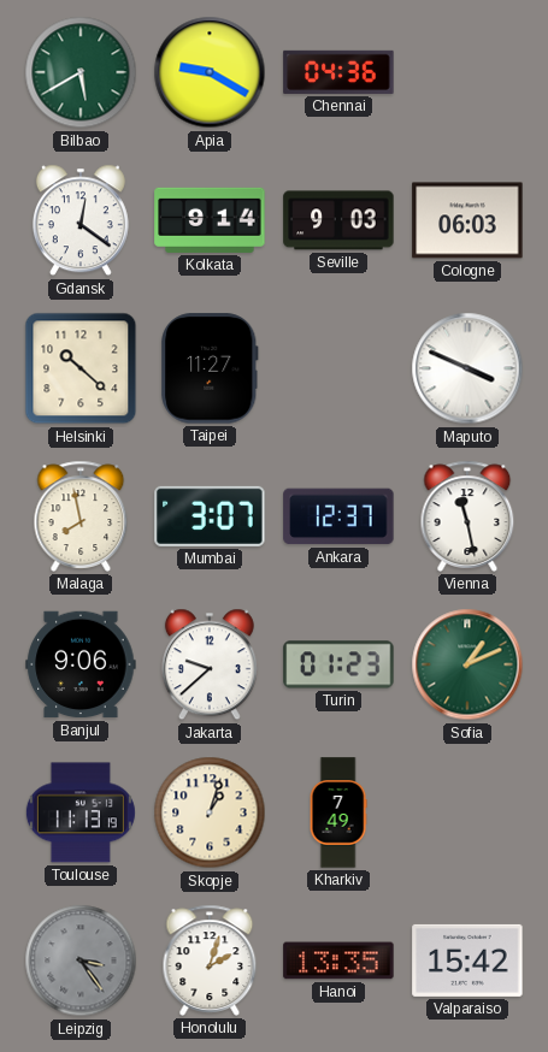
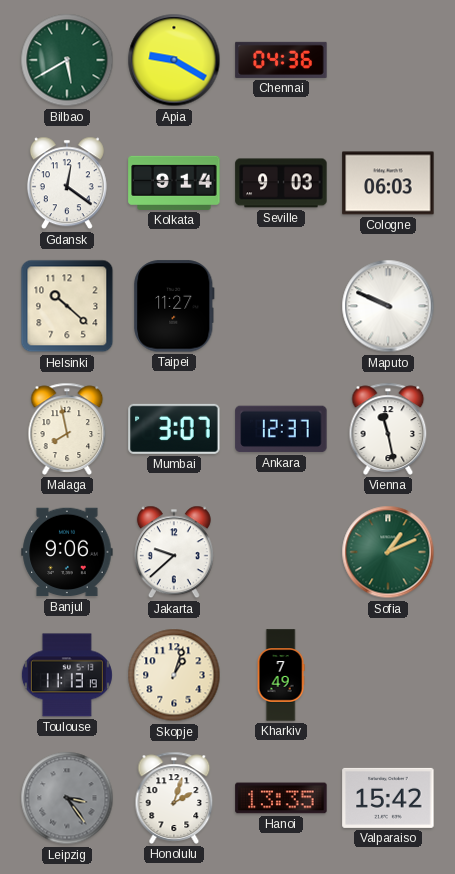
Maputo: 3:49 -> 9:49
Turin: 01:23 -> none
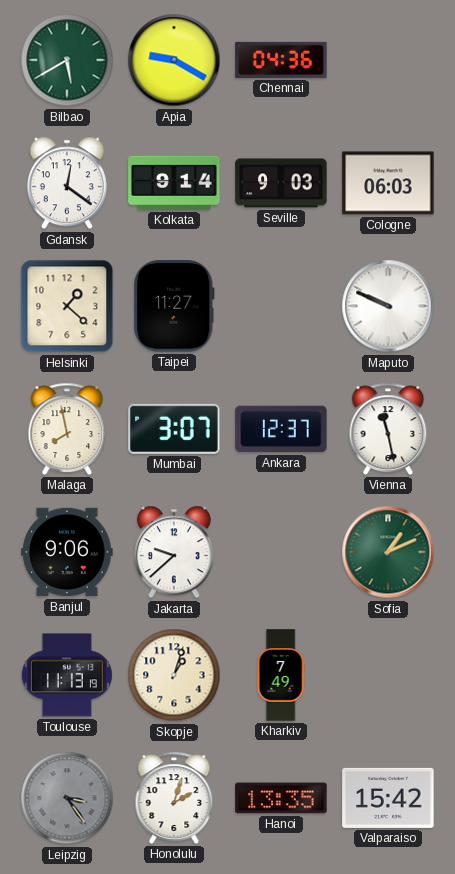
Helsinki: 10:22 -> 1:22
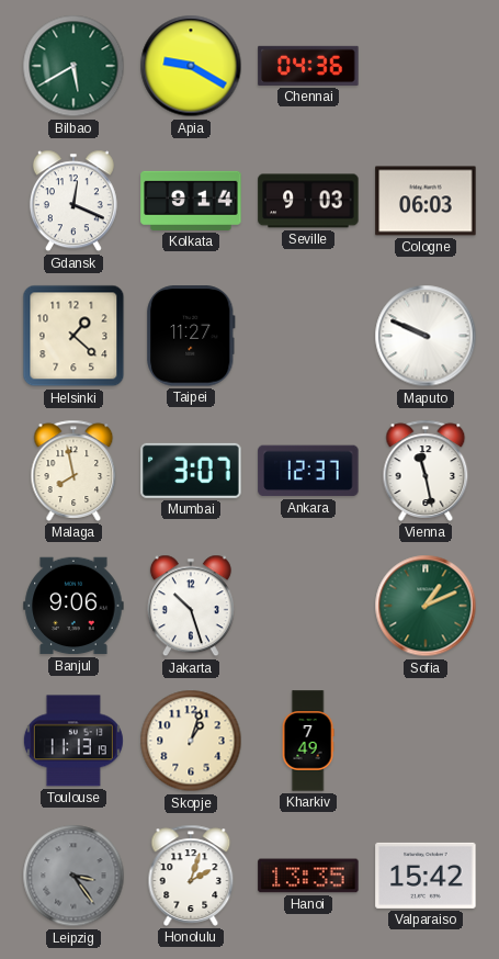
Gdansk: 12:21 -> 12:19
Jakarta: 9:38 -> 10:27
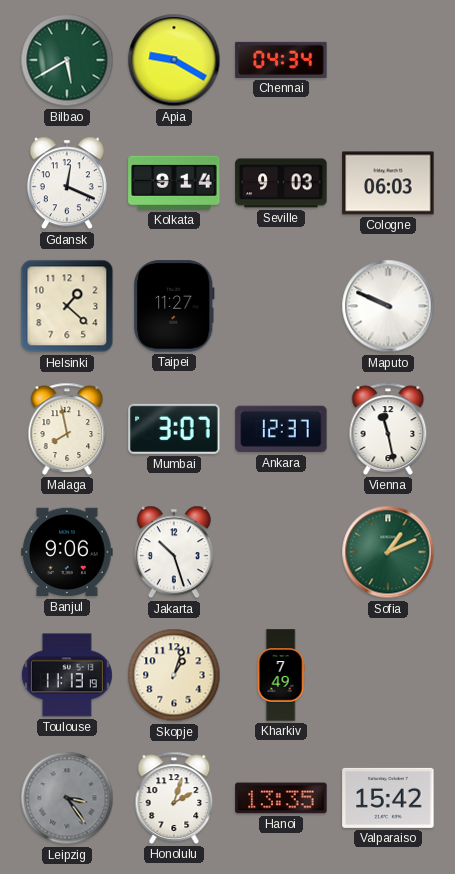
Chennai: 04:36 -> 04:34
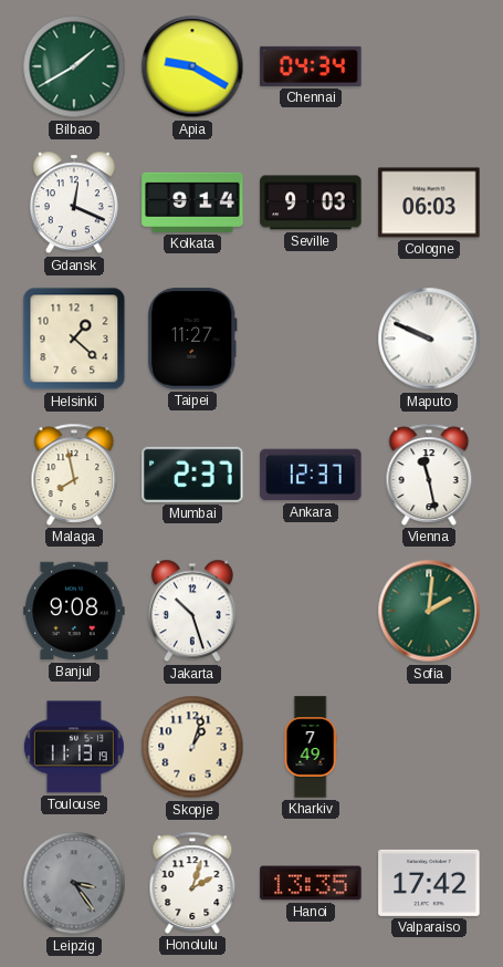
Bilbao: 5:40 -> 1:40
Mumbai: 3:07 -> 2:37
Banjul: 9:06 -> 9:08
Sofia: 1:11 -> 2:01
Valparaiso: 15:42 -> 17:42
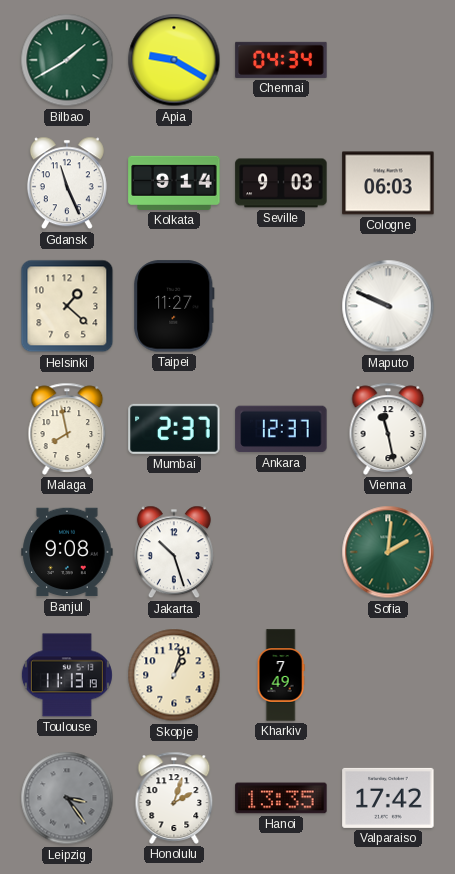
Gdansk: 12:19 -> 11:26
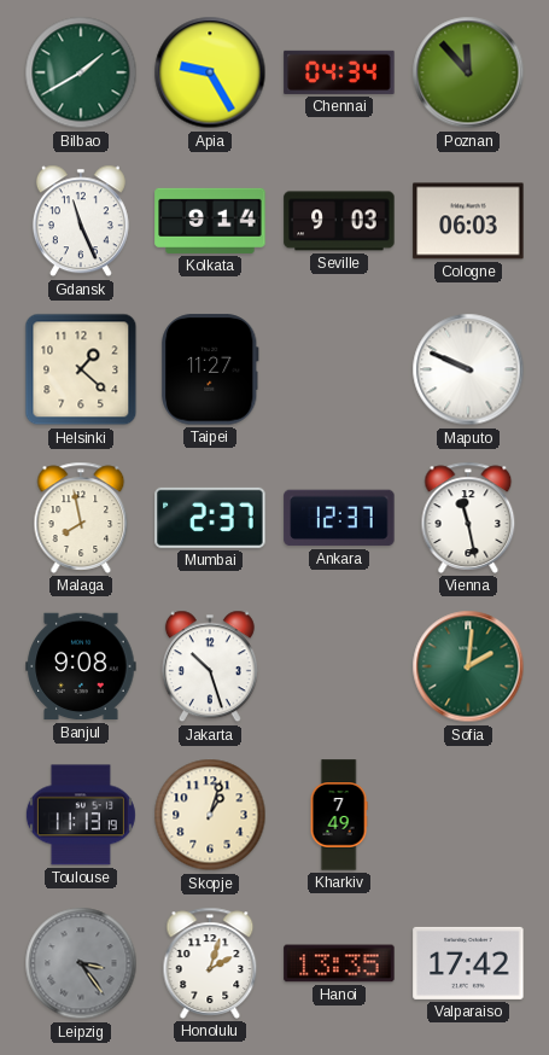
Apia: 9:20 -> 9:25
Poznan: none -> 11:53
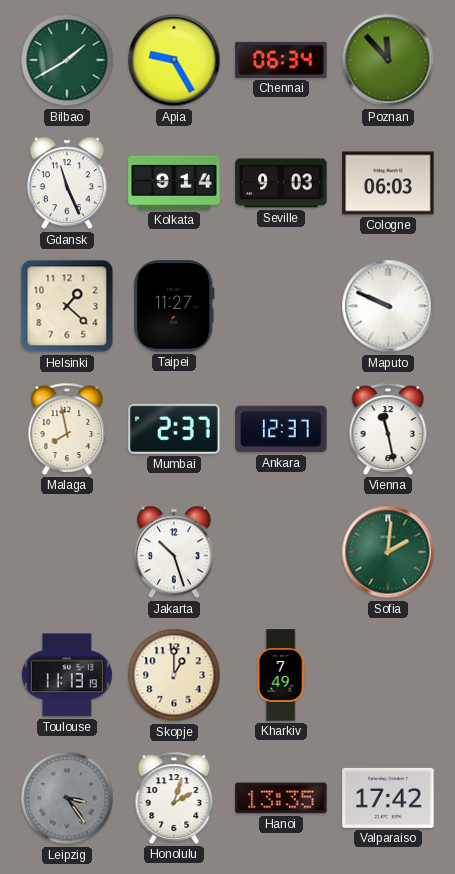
Chennai: 04:34 -> 06:34
Banjul: 9:08 -> none
Skopje: 1:03 -> 1:00
